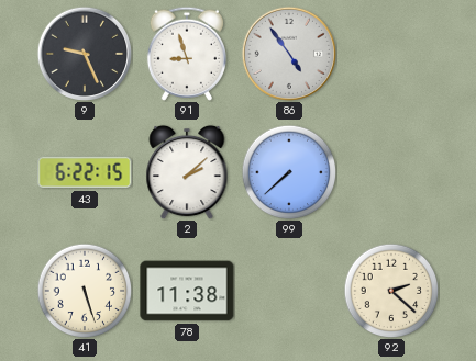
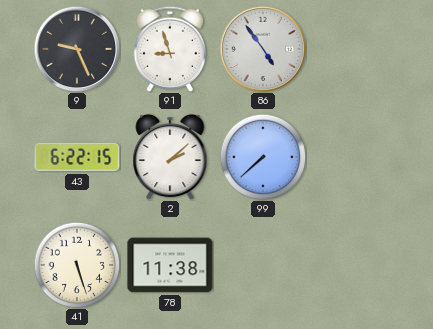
92: 2:22 -> none
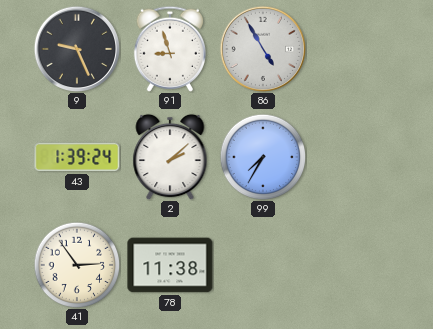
86: 4:54 -> 4:55
43: 6:22 -> 1:39
99: 7:38 -> 7:35
41: 5:27 -> 2:54
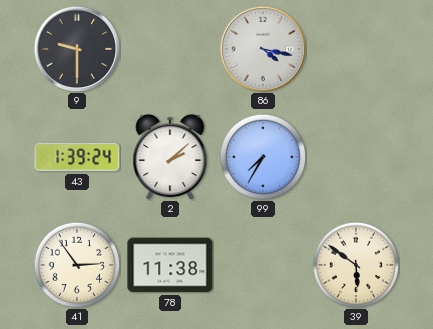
9: 9:26 -> 9:30
91: 8:57 -> none
86: 4:55 -> 4:17
39: none -> 5:51
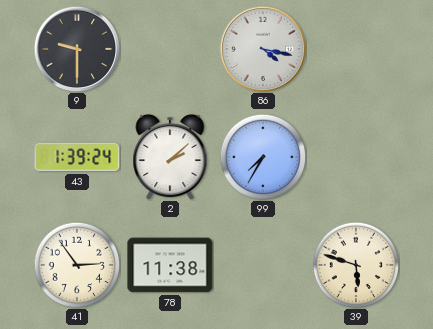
39: 5:51 -> 5:48
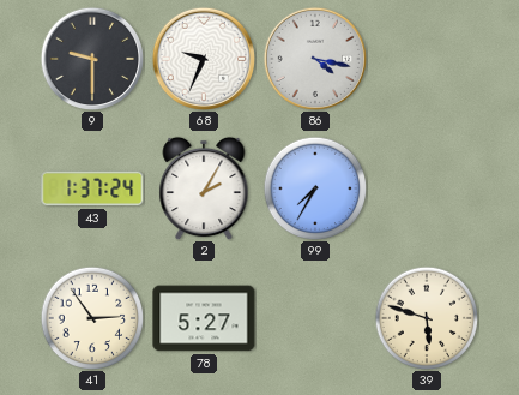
68: none -> 9:34
43: 1:39 -> 1:37
2: 2:08 -> 2:05
78: 11:38 -> 5:27
